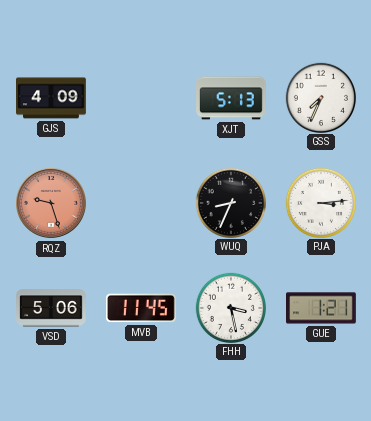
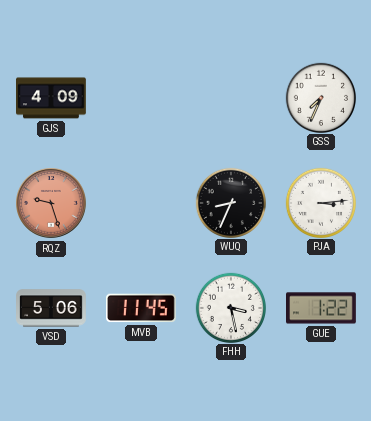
XJT: 5:13 -> none
GUE: 1:21 -> 1:22
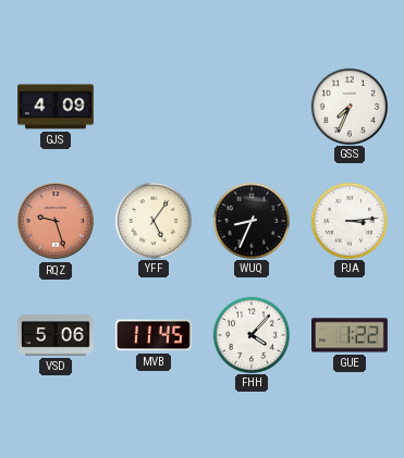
YFF: none -> 5:06
FHH: 3:28 -> 4:07
